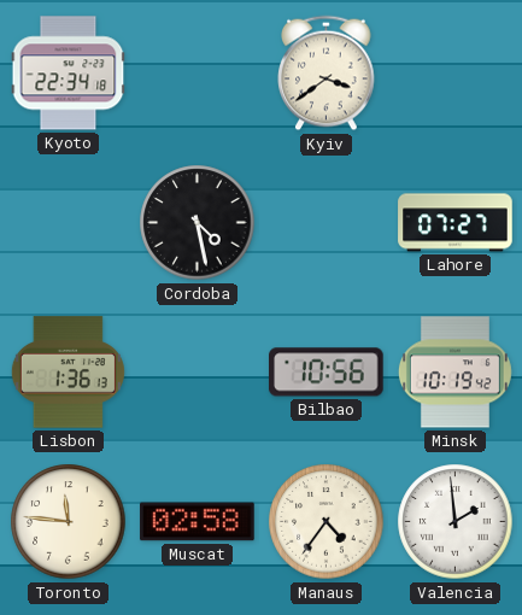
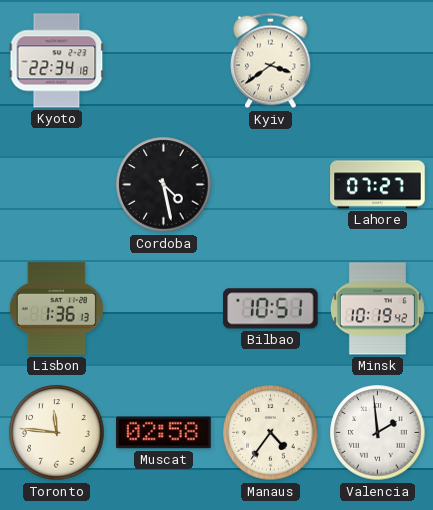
Bilbao: 10:56 -> 10:51
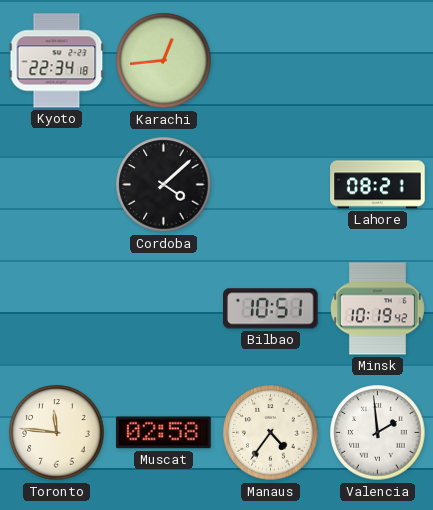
Karachi: none -> 12:44
Kyiv: 3:39 -> none
Cordoba: 4:28 -> 4:08
Lahore: 07:27 -> 08:21
Lisbon: 1:36 -> none
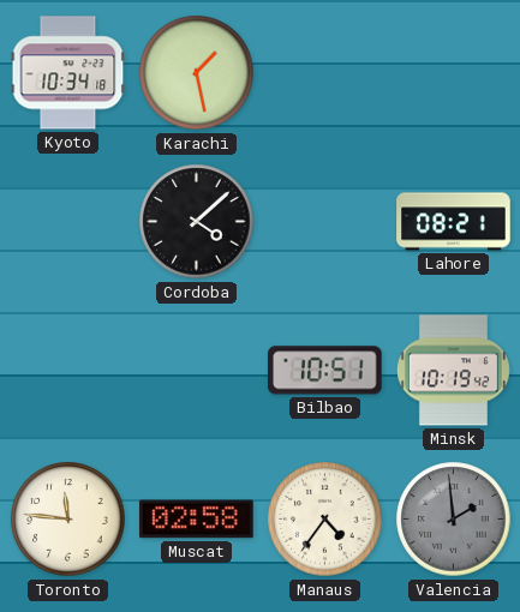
Kyoto: 22:34 -> 10:34
Karachi: 12:44 -> 1:28
Valencia dial: white -> grey
